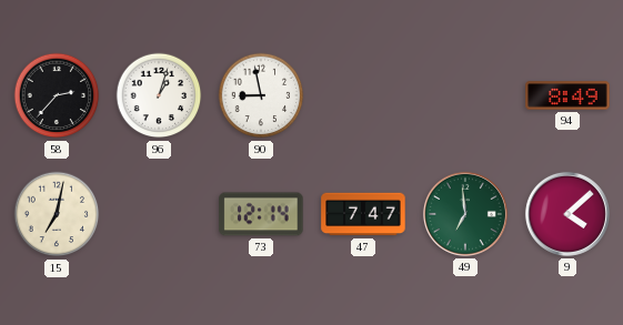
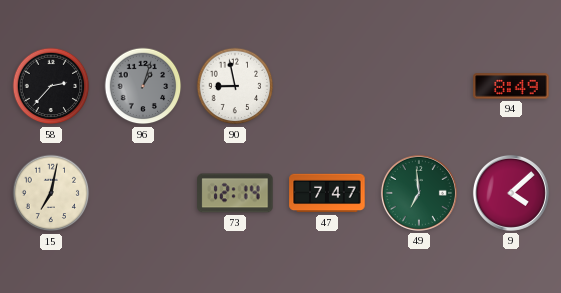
96 dial: white -> grey
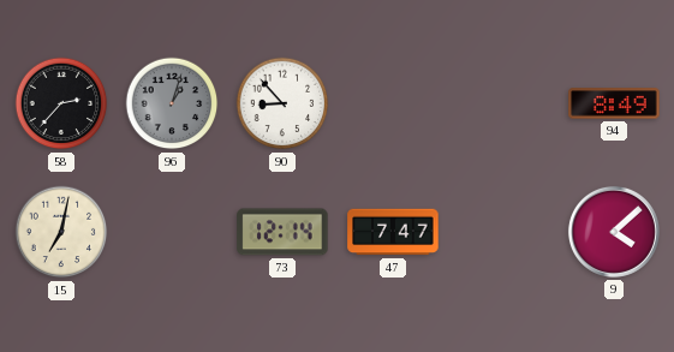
90: 8:58 -> 8:53
49: 6:59 -> none
